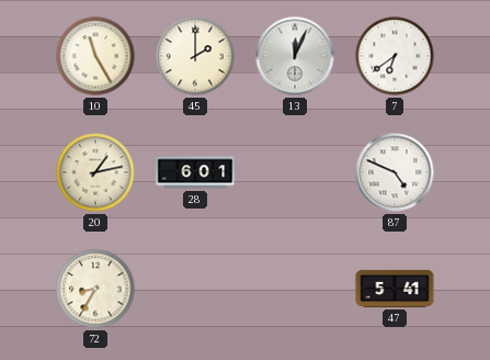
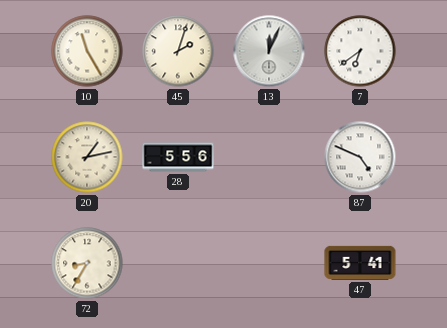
45: 2:00 -> 2:03
28: 6:01 -> 5:56
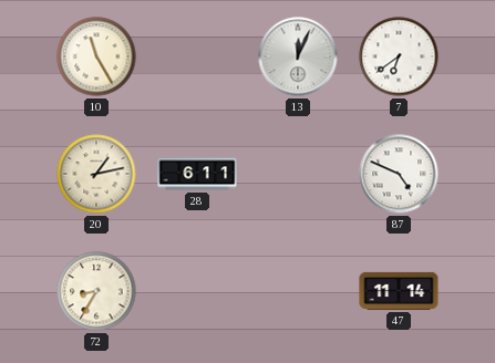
45: 2:03 -> none
28: 5:56 -> 6:11
47: 5:41 -> 11:14
